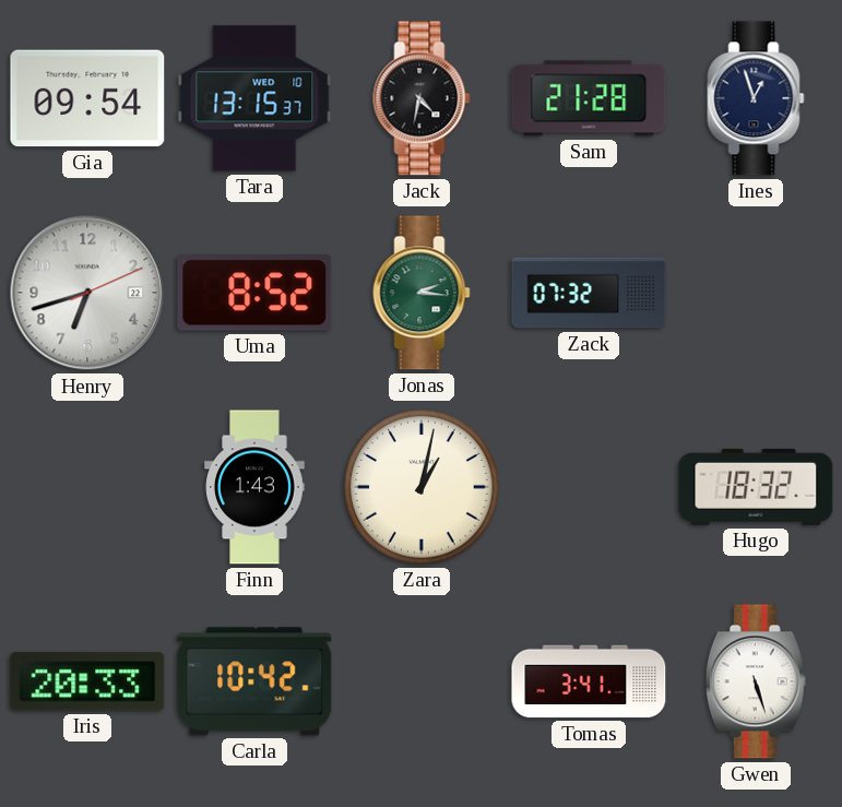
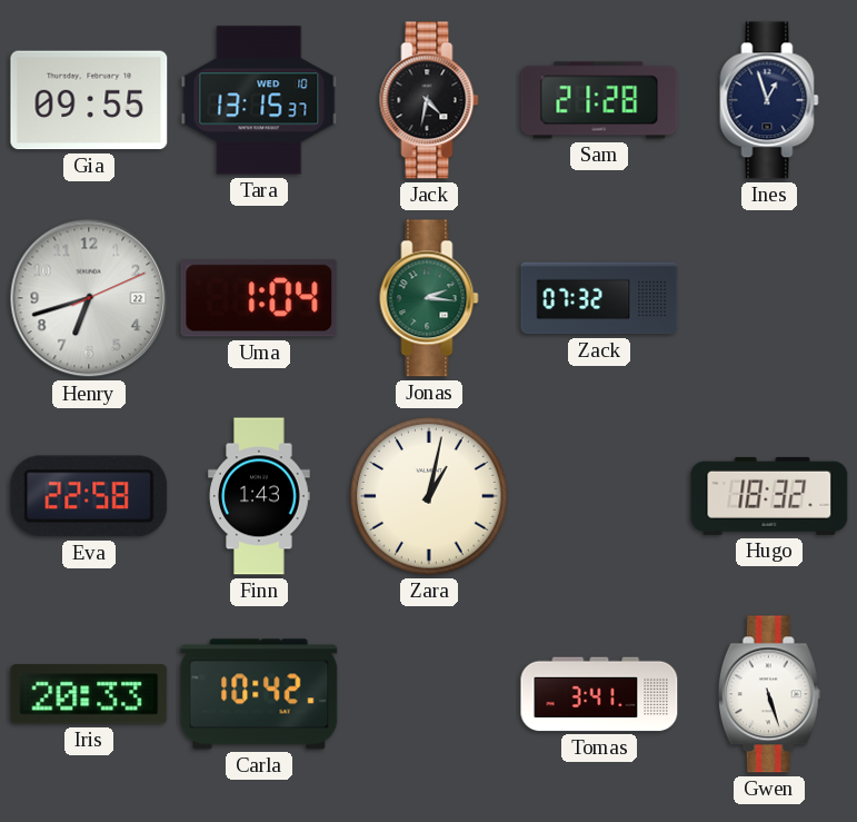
Gia: 09:54 -> 09:55
Uma: 8:52 -> 1:04
Eva: none -> 22:58
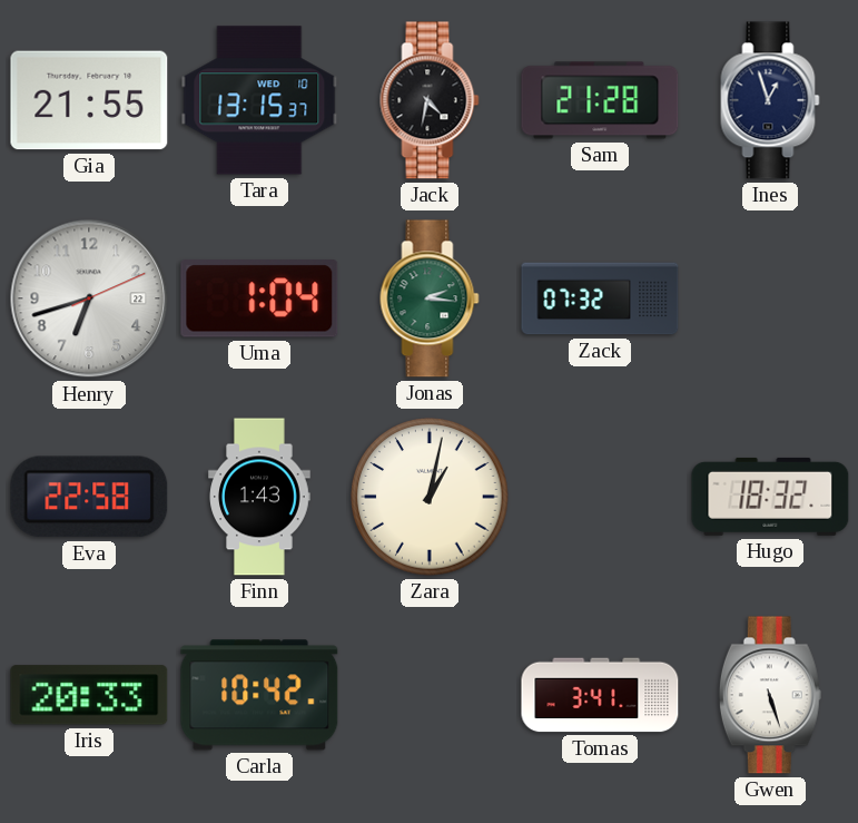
Gia: 09:55 -> 21:55
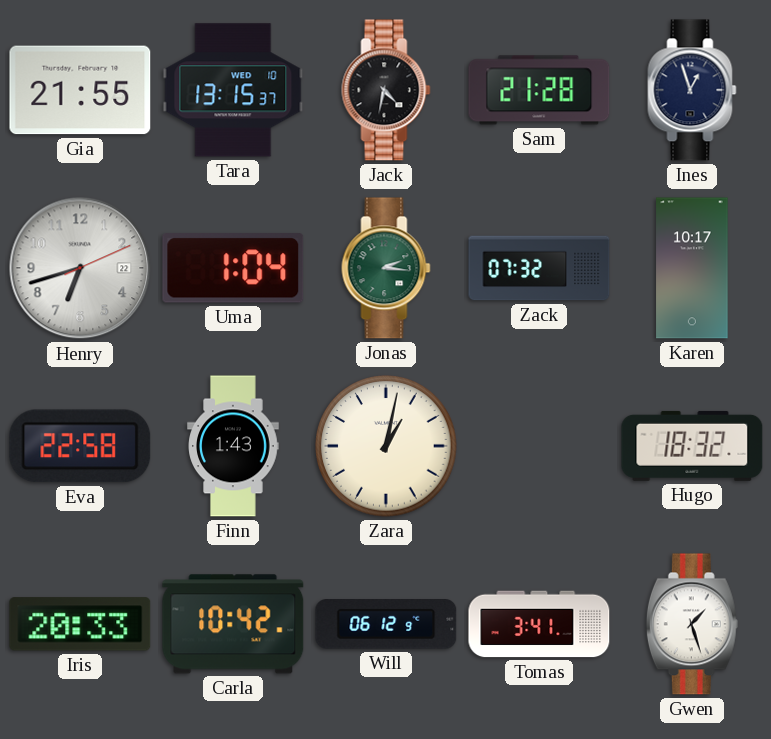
Karen: none -> 10:17
Will: none -> 06:12
Gwen: 5:27 -> 1:27
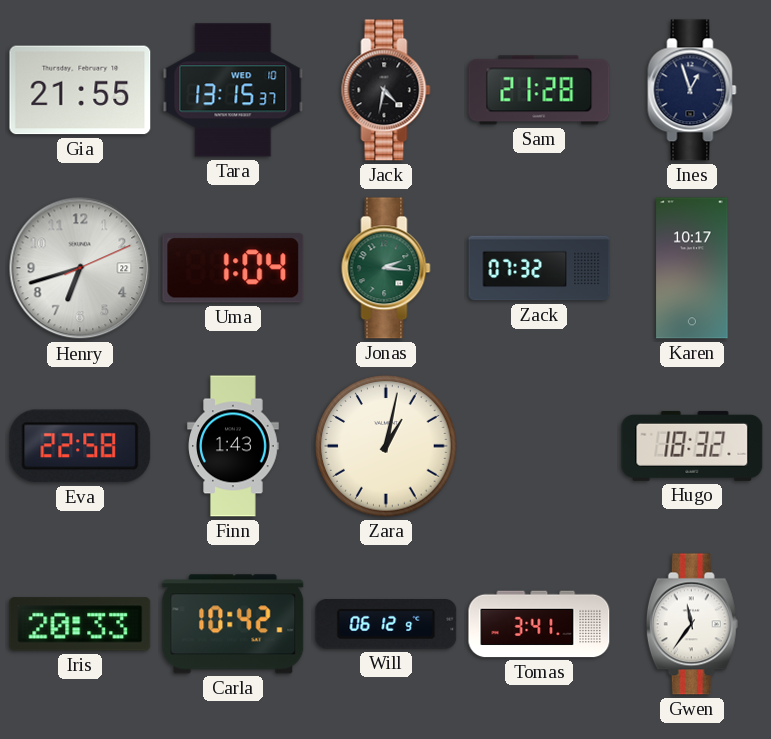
Gwen: 1:27 -> 11:36
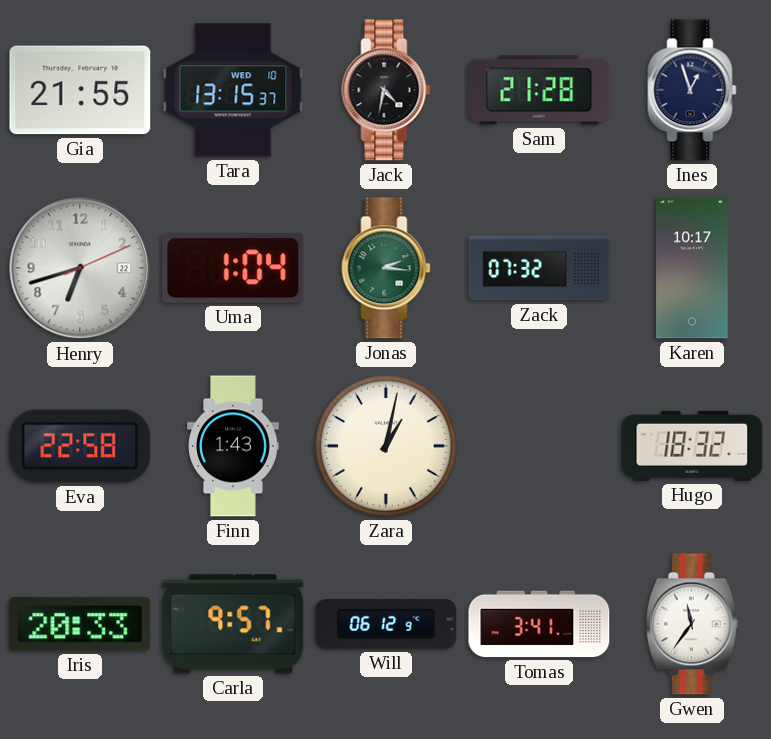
Carla: 10:42 -> 9:57
